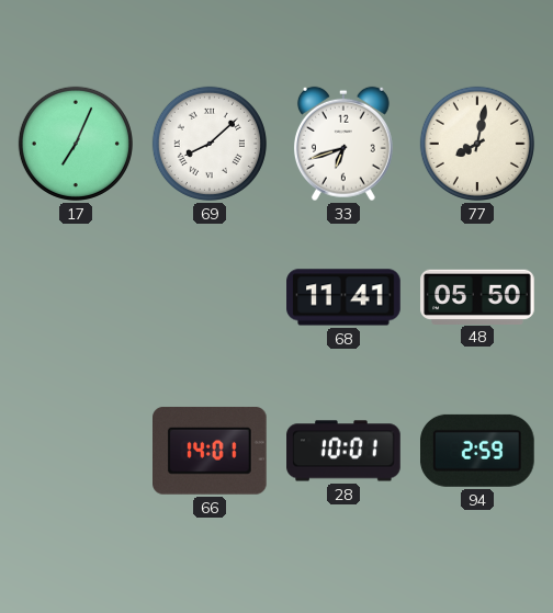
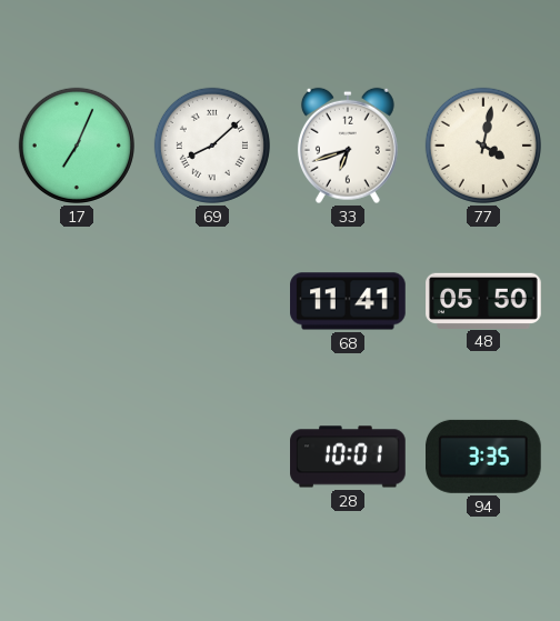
77: 8:02 -> 4:02
66: 14:01 -> none
94: 2:59 -> 3:35
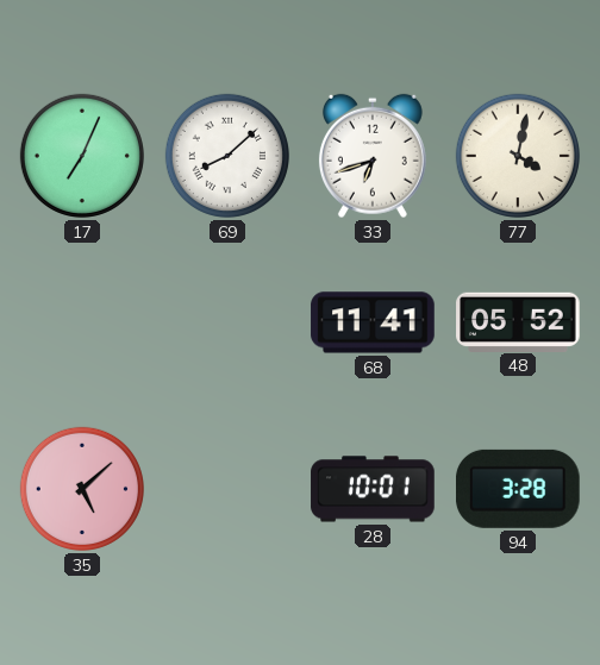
48: 05:50 -> 05:52
35: none -> 5:08
94: 3:35 -> 3:28
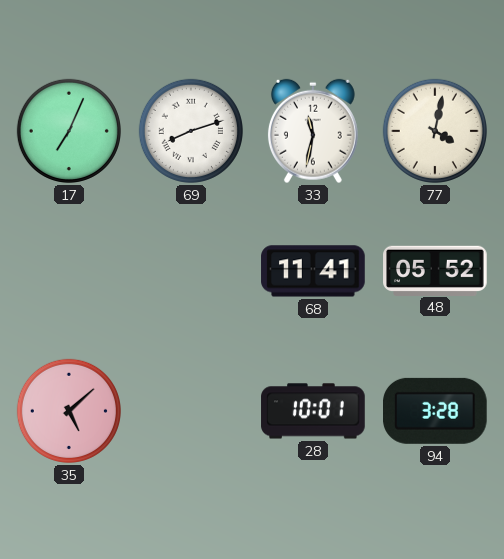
69: 8:08 -> 8:12
33: 6:42 -> 11:32
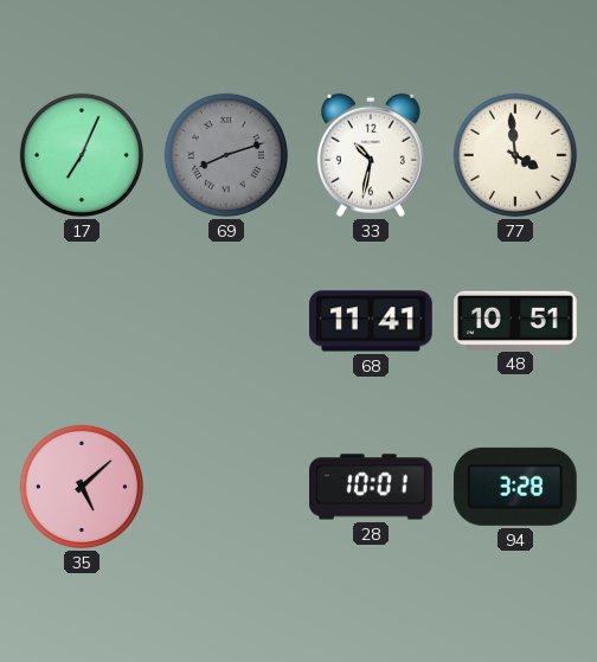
69 dial: white -> grey
33: 11:32 -> 10:32
77: 4:02 -> 3:59
48: 05:52 -> 10:51
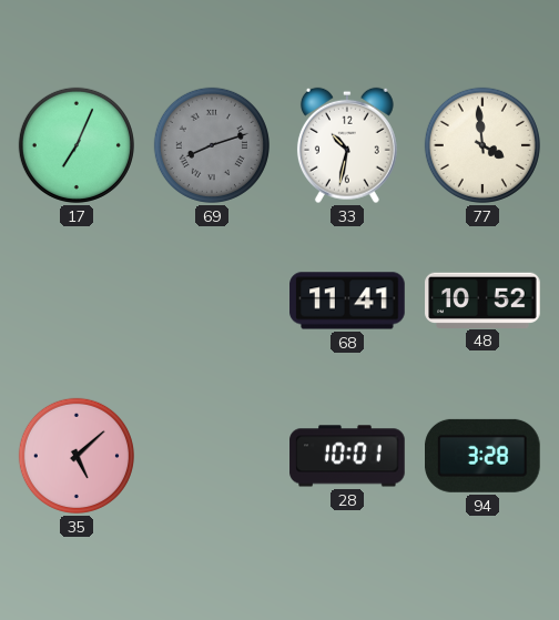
48: 10:51 -> 10:52
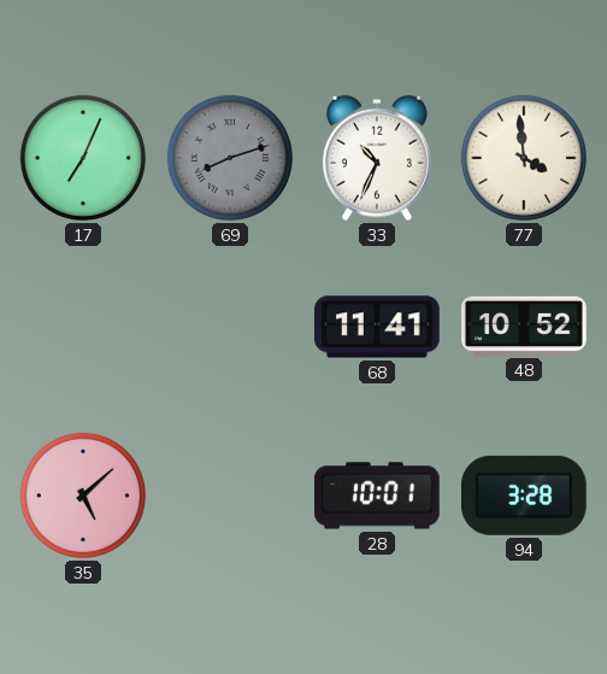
33: 10:32 -> 10:34
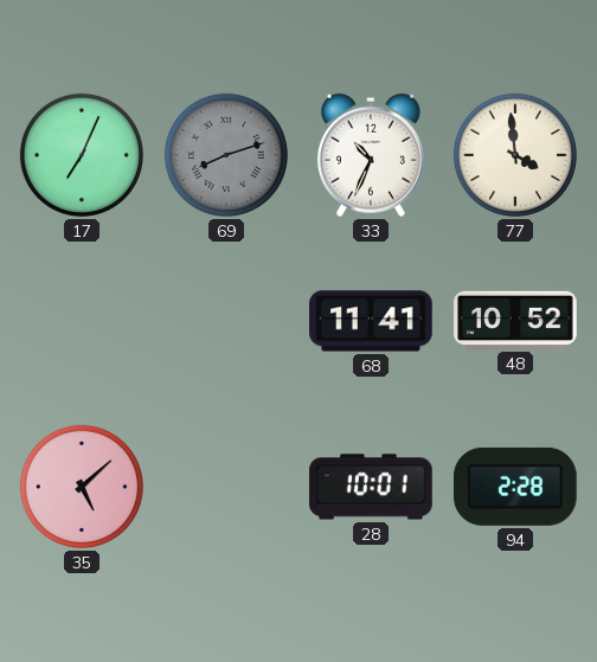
94: 3:28 -> 2:28
